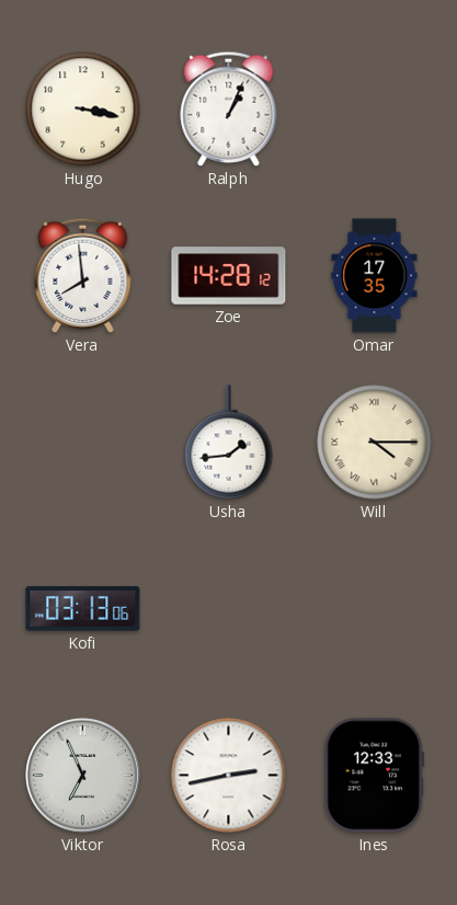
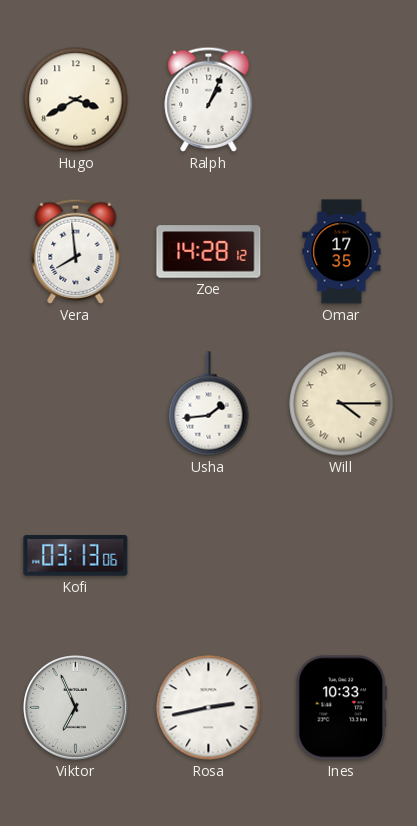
Hugo: 3:17 -> 3:40
Ines: 12:33 -> 10:33
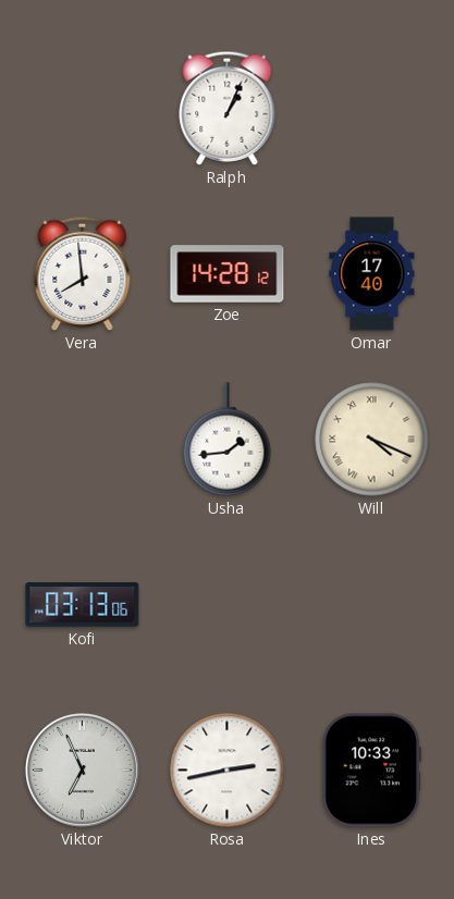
Hugo: 3:40 -> none
Omar: 17:35 -> 17:40
Will: 4:15 -> 4:19
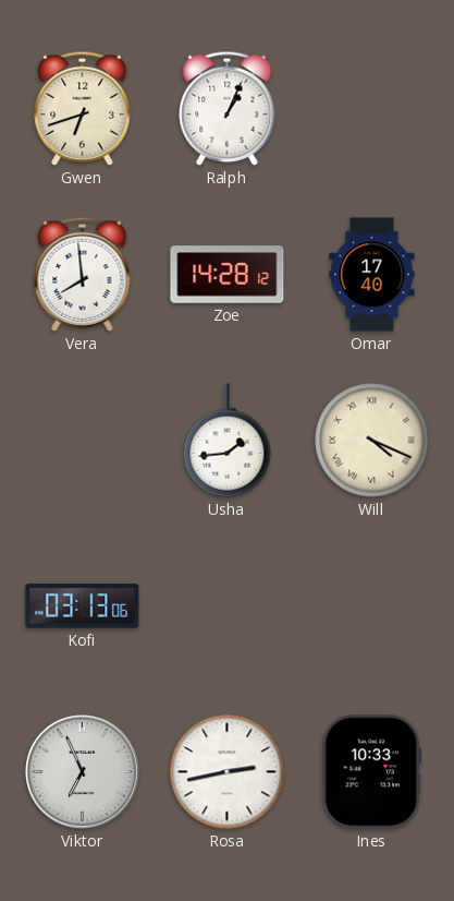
Gwen: none -> 6:42
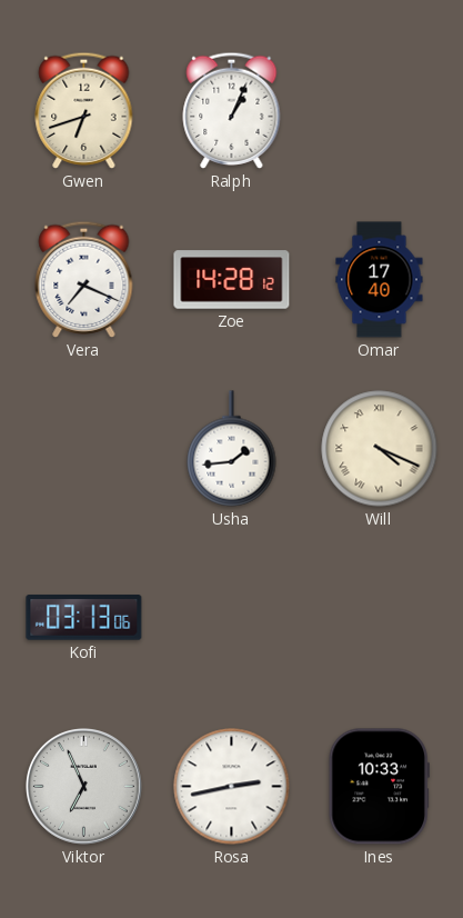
Vera: 7:59 -> 7:19
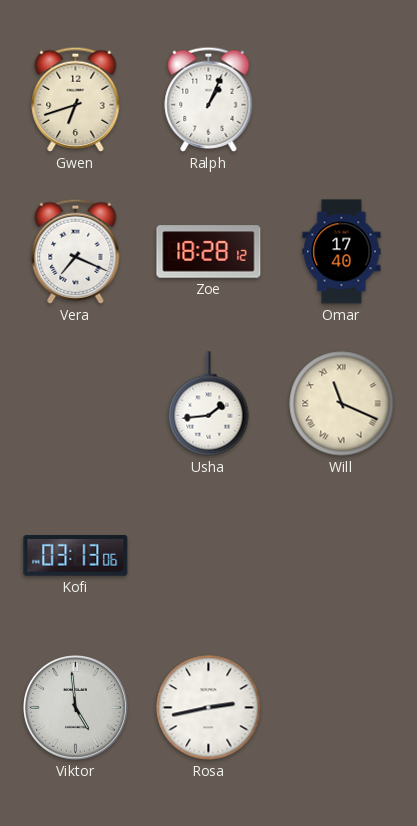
Zoe: 14:28 -> 18:28
Will: 4:19 -> 11:19
Viktor: 6:56 -> 4:59
Ines: 10:33 -> none
